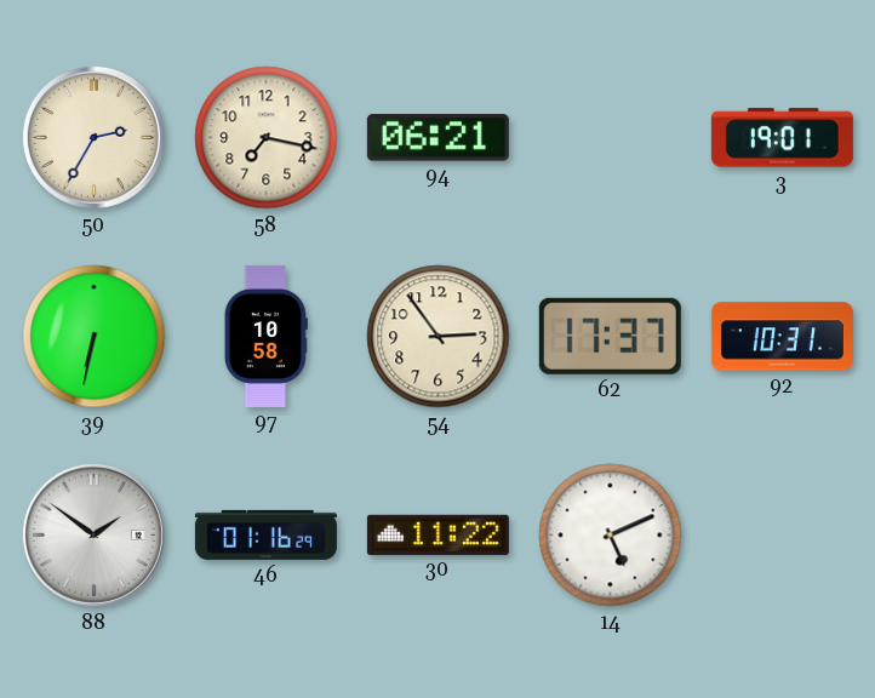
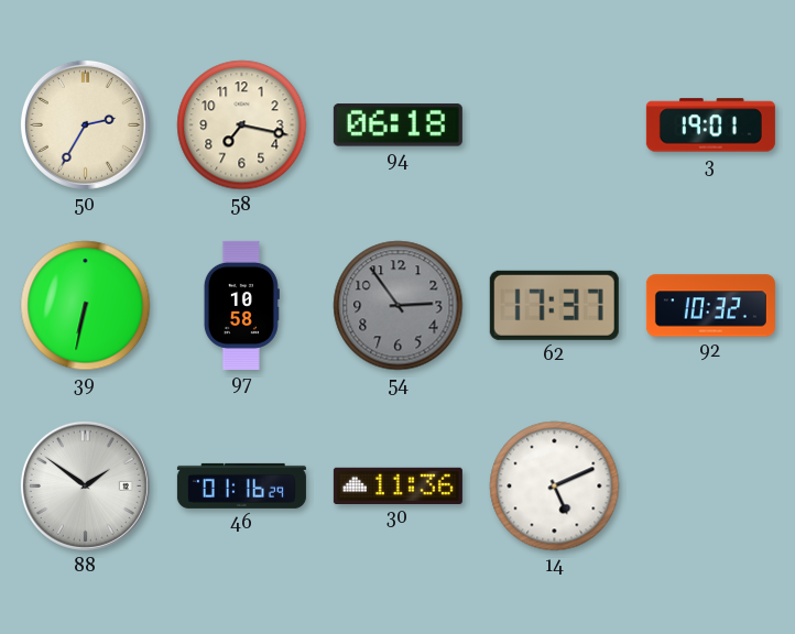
94: 06:21 -> 06:18
54 dial: cream -> grey
92: 10:31 -> 10:32
30: 11:22 -> 11:36
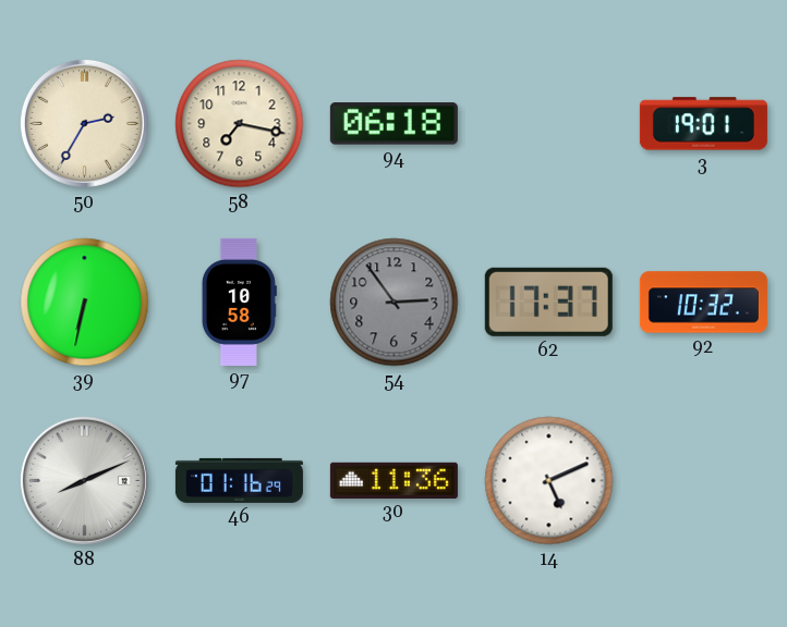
88: 1:51 -> 8:11
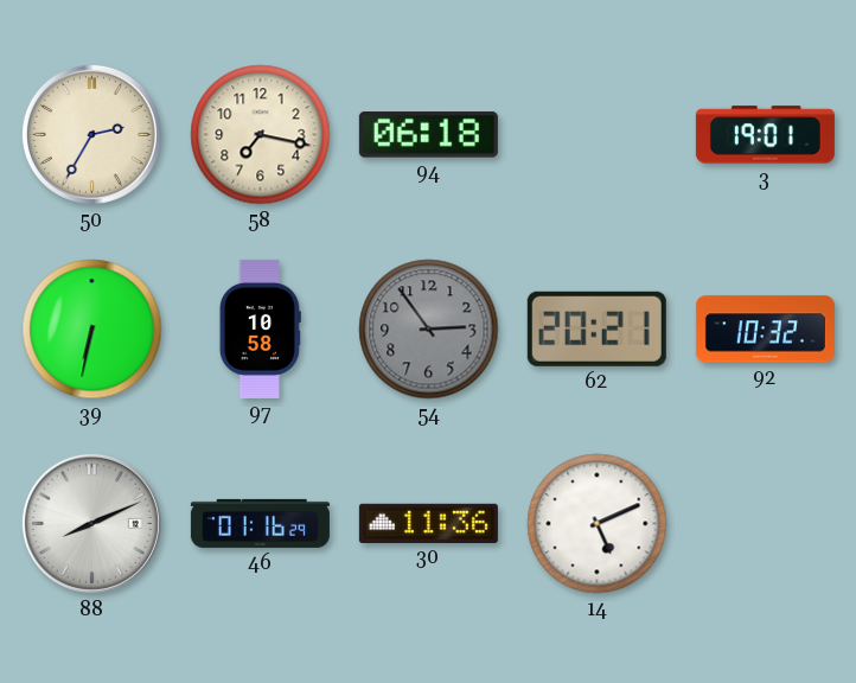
62: 17:37 -> 20:21
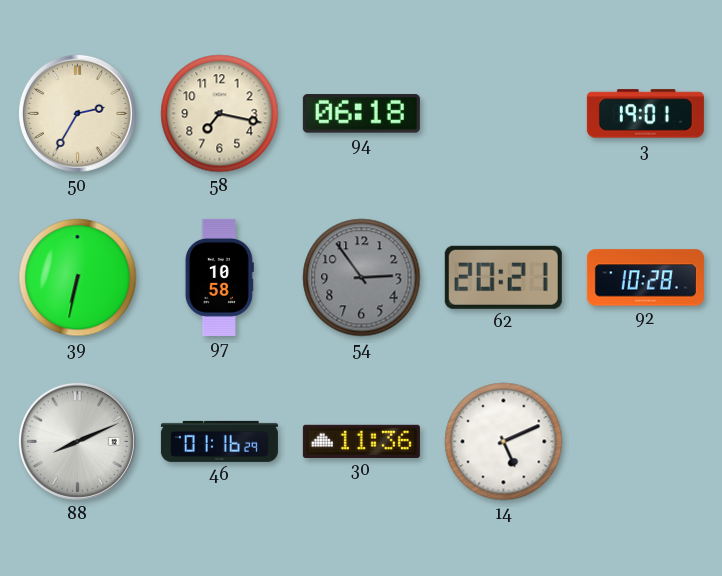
92: 10:32 -> 10:28
